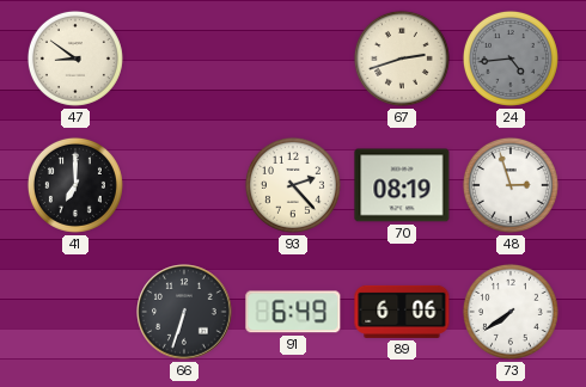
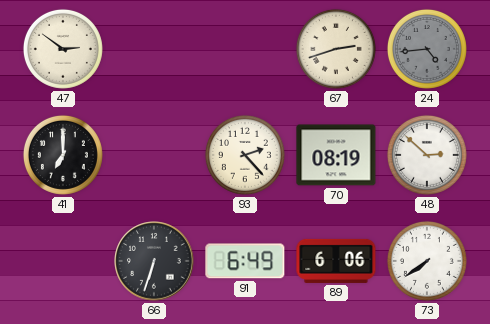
47: 8:51 -> 2:51
48: 2:57 -> 2:52
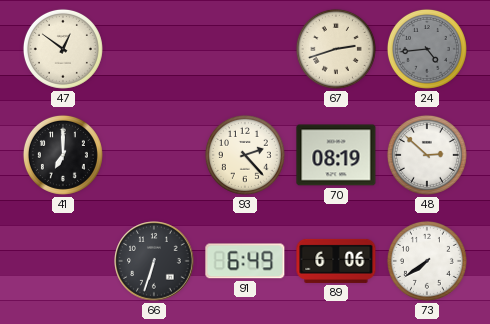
47: 2:51 -> 12:51
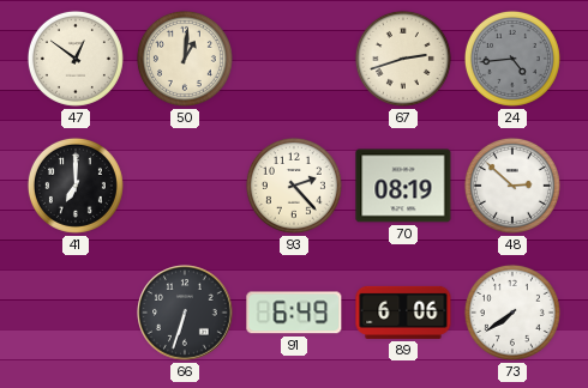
50: none -> 1:01
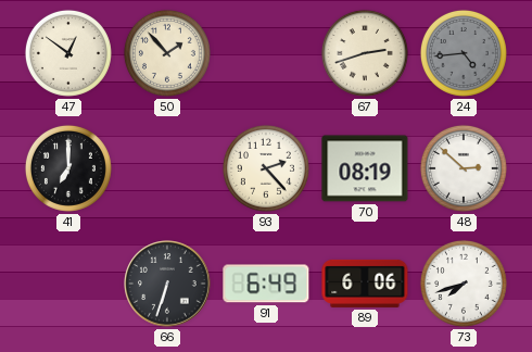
50: 1:01 -> 1:53
73: 7:39 -> 7:42
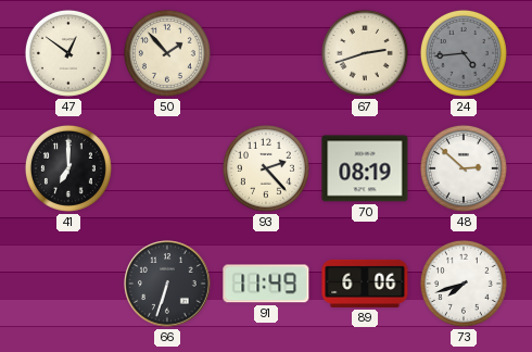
91: 6:49 -> 11:49
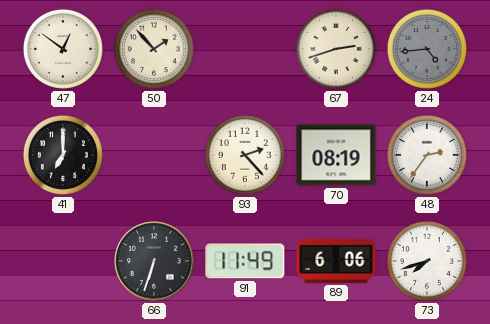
48: 2:52 -> 2:36
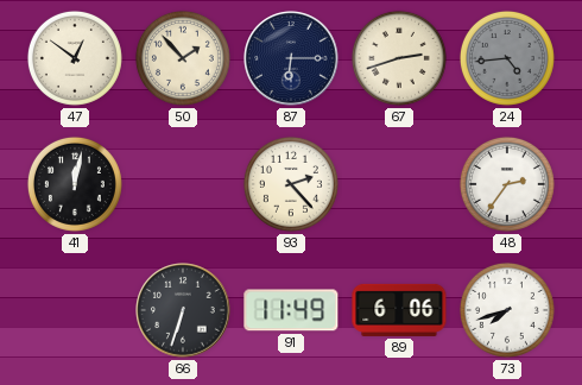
87: none -> 6:15
41: 7:00 -> 12:02
70: 08:19 -> none
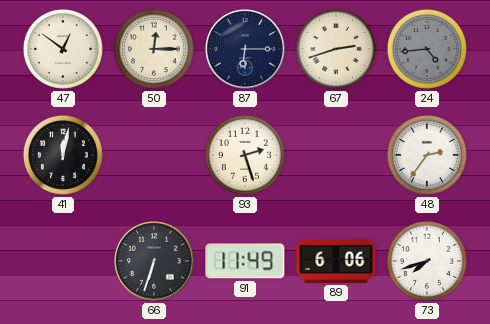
50: 1:53 -> 12:15
93: 2:23 -> 2:27
